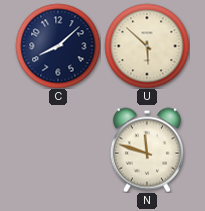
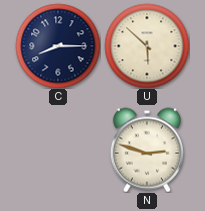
C: 8:08 -> 8:15
N: 11:48 -> 2:48
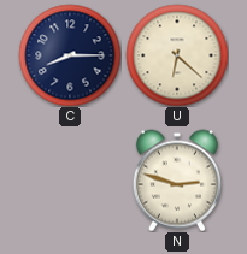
U: 5:52 -> 6:22
